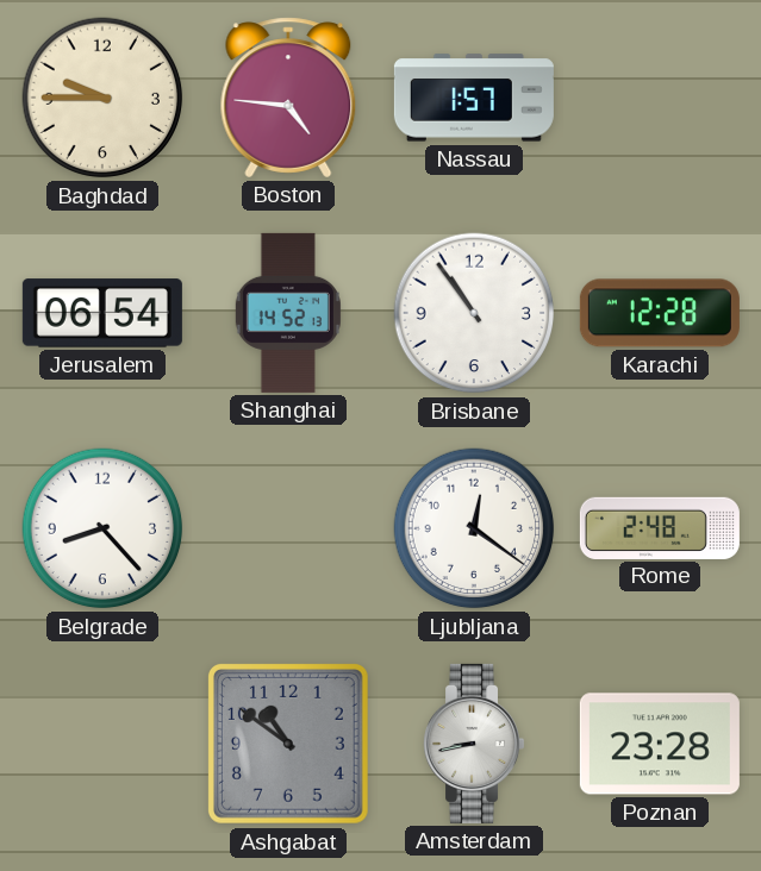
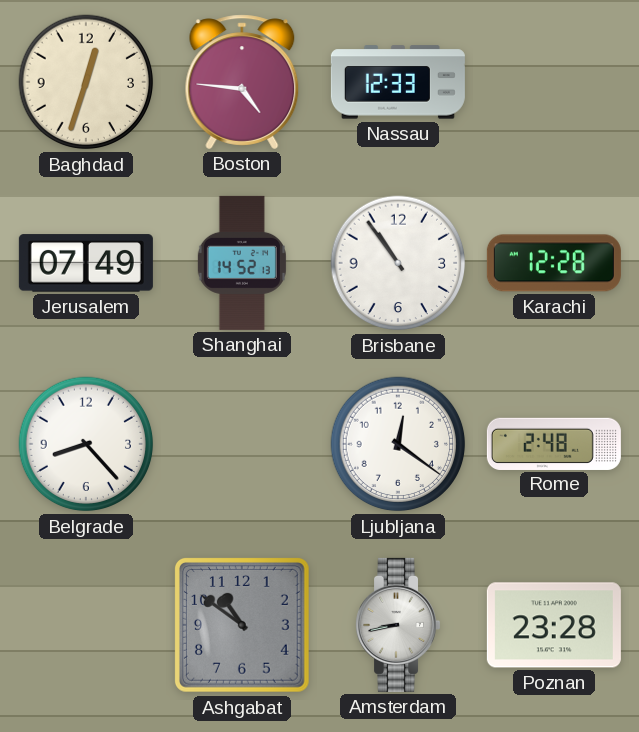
Baghdad: 9:45 -> 12:33
Nassau: 1:57 -> 12:33
Jerusalem: 06:54 -> 07:49
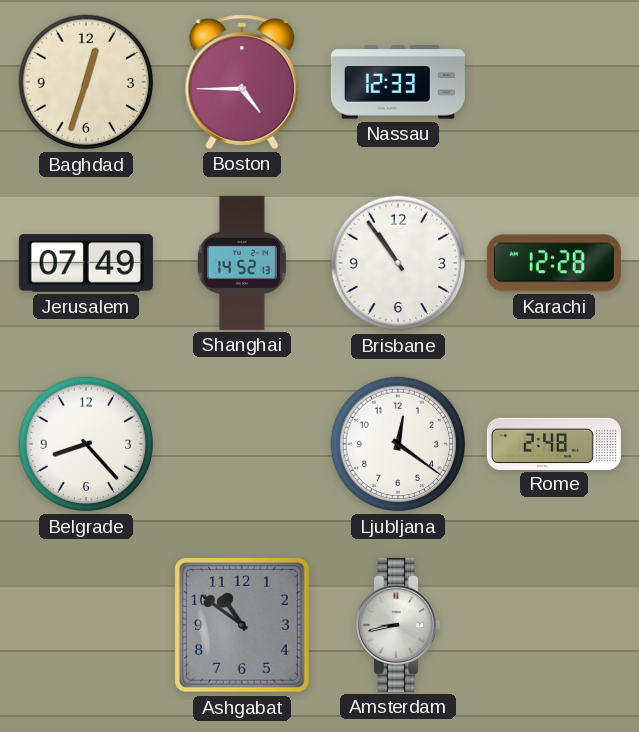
Boston: 4:46 -> 4:45
Poznan: 23:28 -> none
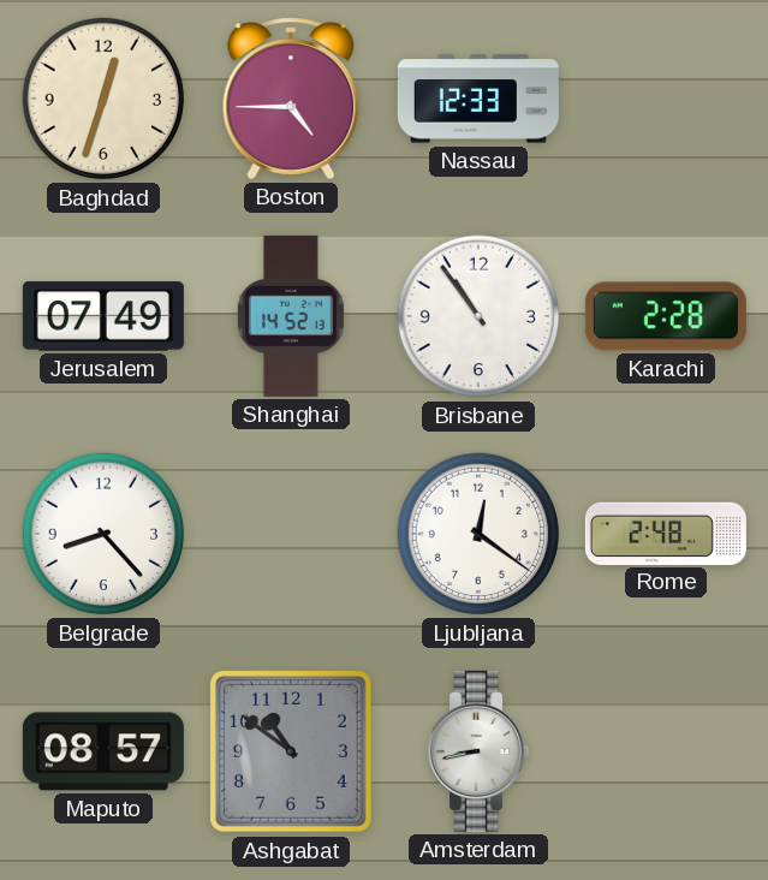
Karachi: 12:28 -> 2:28
Maputo: none -> 08:57
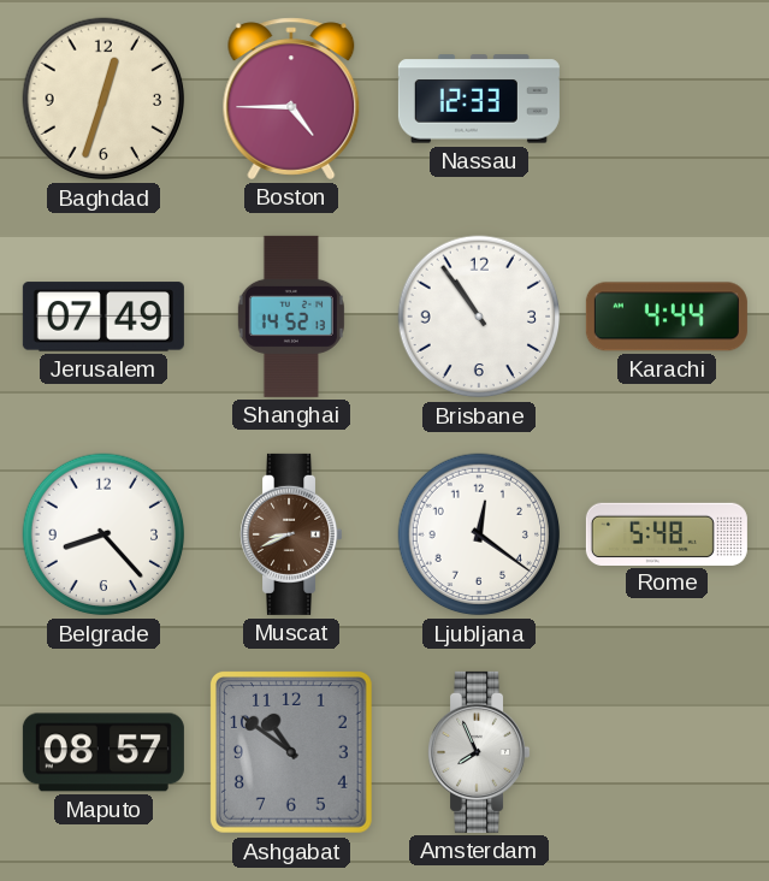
Karachi: 2:28 -> 4:44
Muscat: none -> 8:41
Rome: 2:48 -> 5:48
Amsterdam: 8:43 -> 7:56
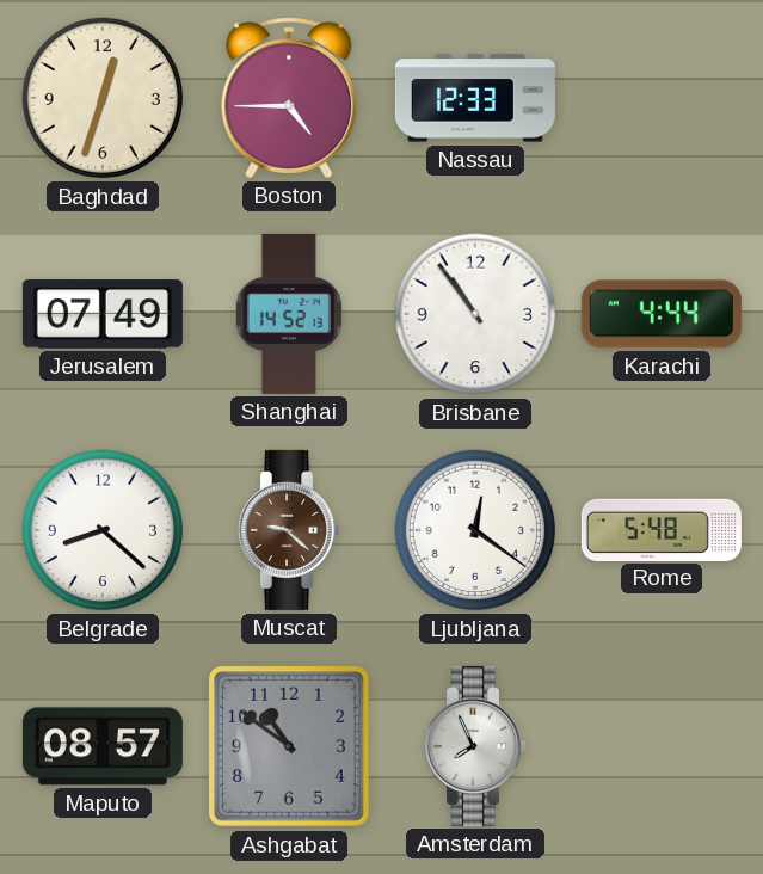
Belgrade: 8:23 -> 8:22
Muscat: 8:41 -> 9:22
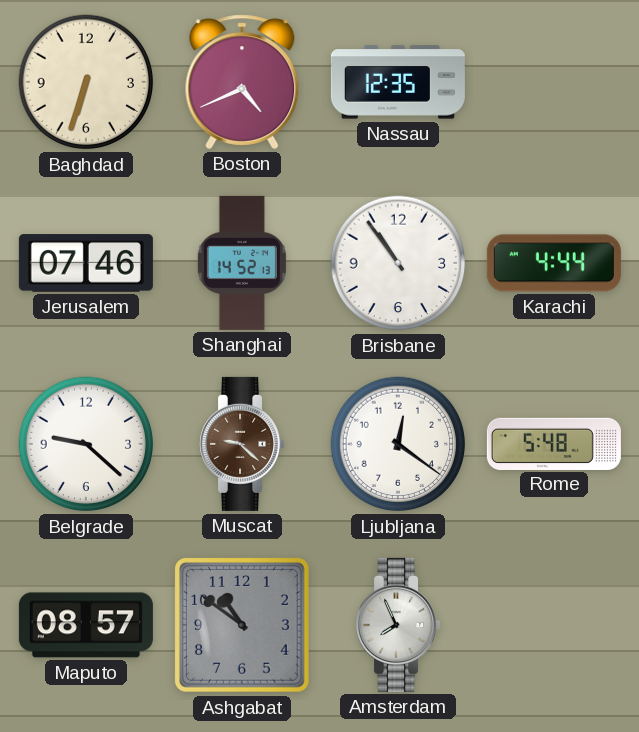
Baghdad: 12:33 -> 6:33
Boston: 4:45 -> 4:41
Nassau: 12:33 -> 12:35
Jerusalem: 07:49 -> 07:46
Belgrade: 8:22 -> 9:22
